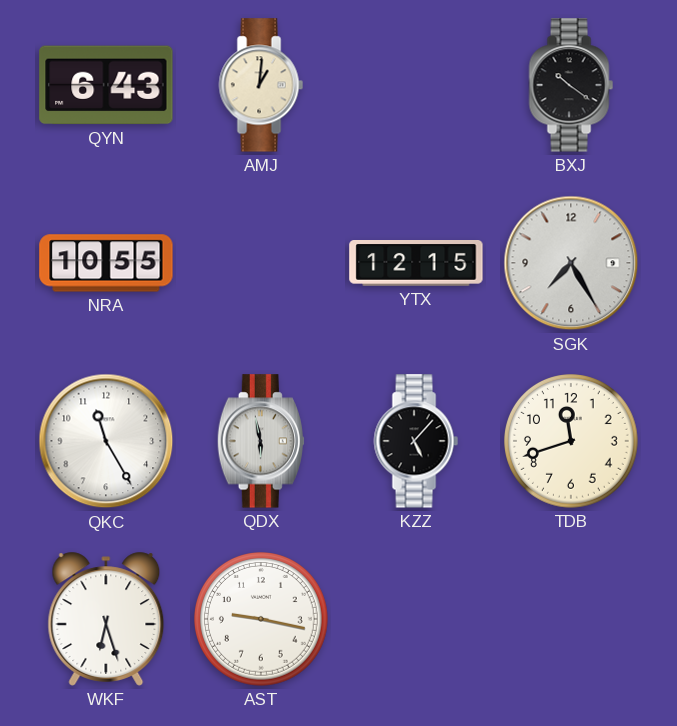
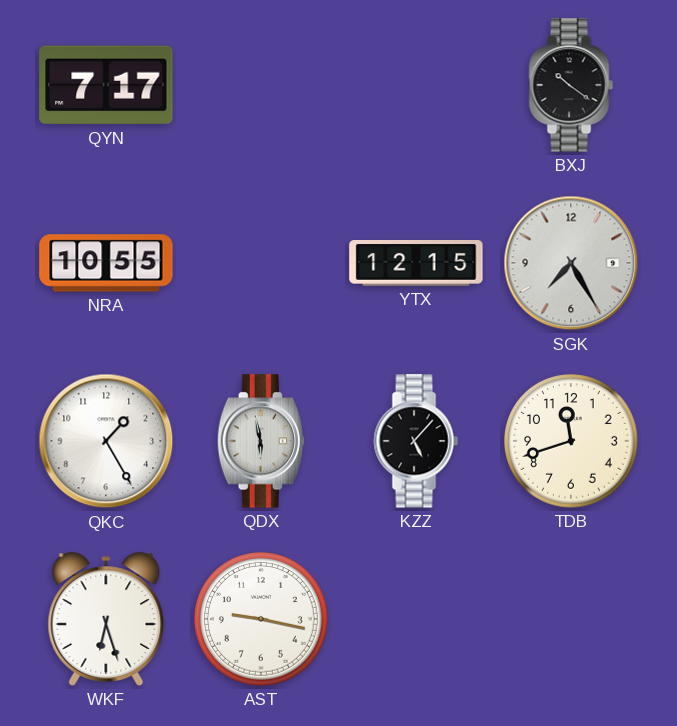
QYN: 6:43 -> 7:17
AMJ: 1:01 -> none
QKC: 11:25 -> 1:25
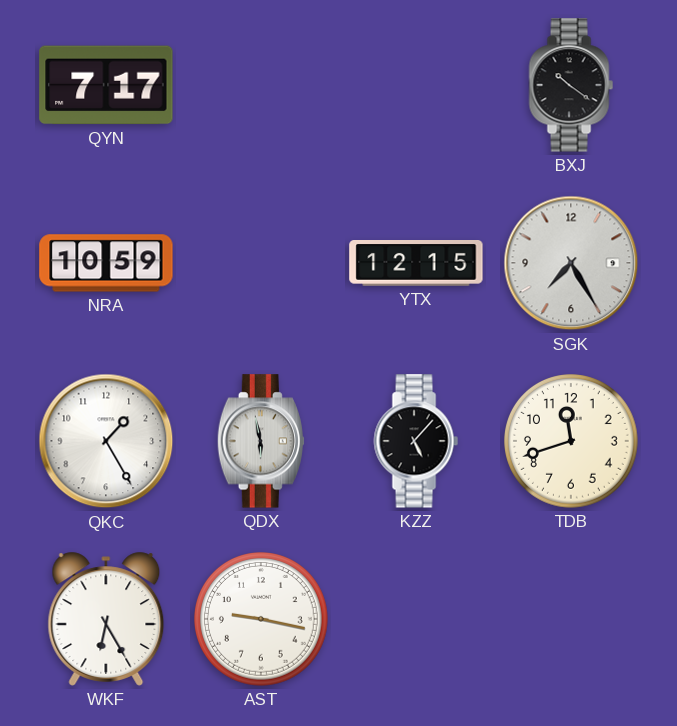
NRA: 10:55 -> 10:59
WKF: 6:27 -> 6:25
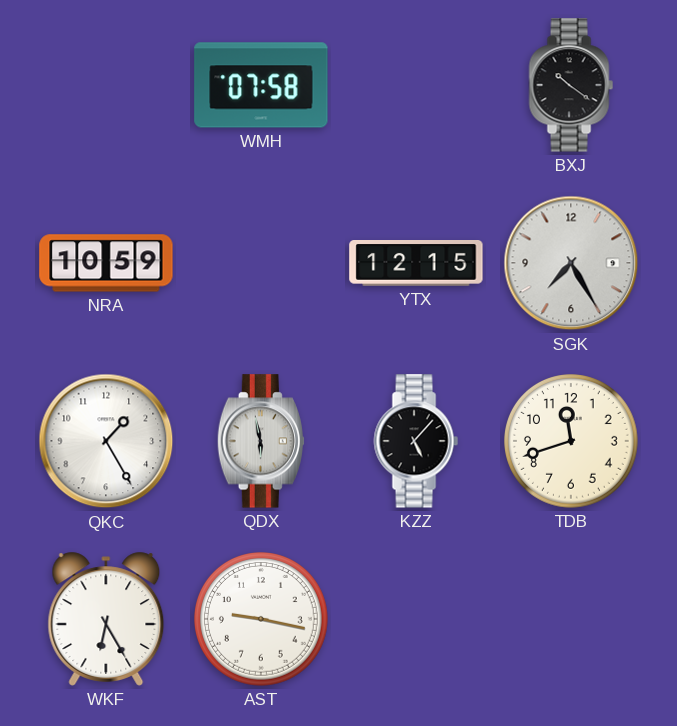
QYN: 7:17 -> none
WMH: none -> 07:58
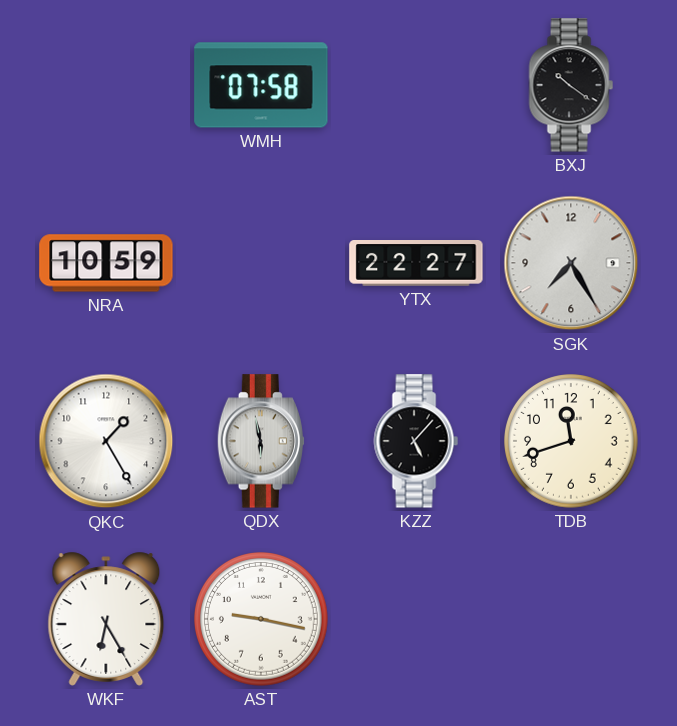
YTX: 12:15 -> 22:27
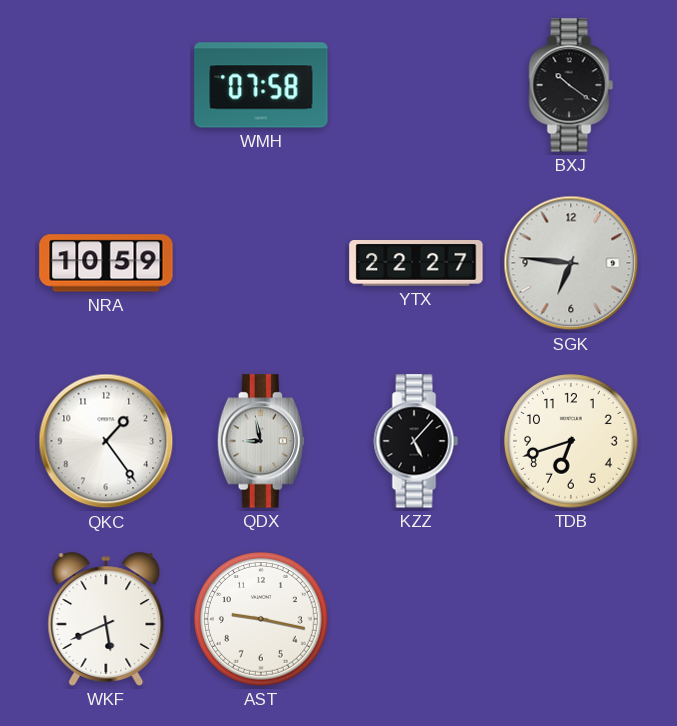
SGK: 7:25 -> 6:46
QKC: 1:25 -> 1:24
QDX: 5:58 -> 8:58
TDB: 11:42 -> 6:42
WKF: 6:25 -> 5:41
